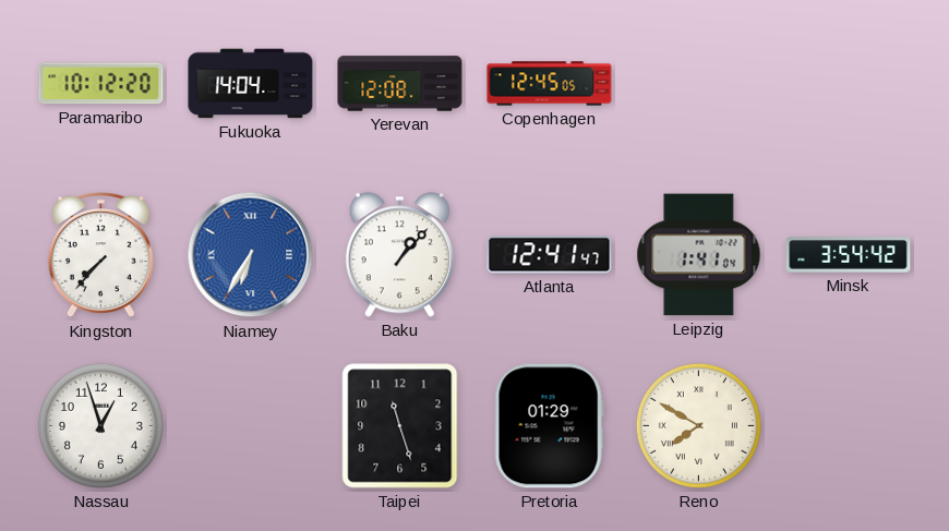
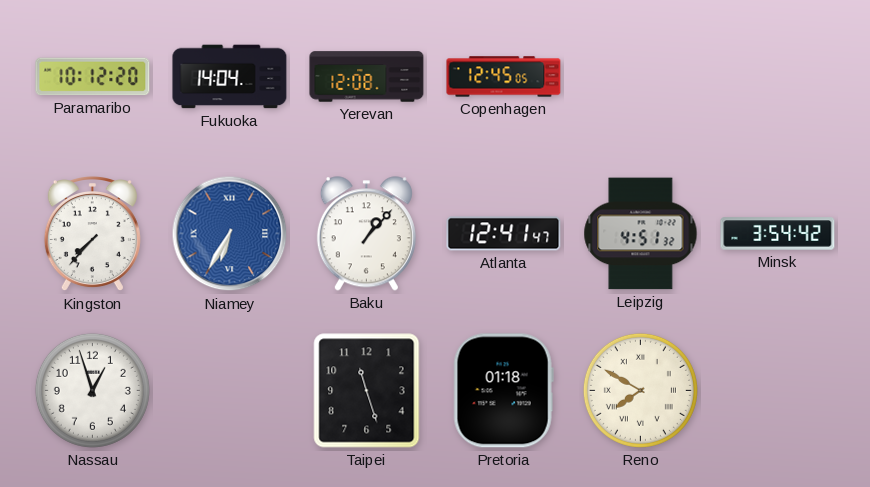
Leipzig: 1:41 -> 4:51
Pretoria: 01:29 -> 01:18
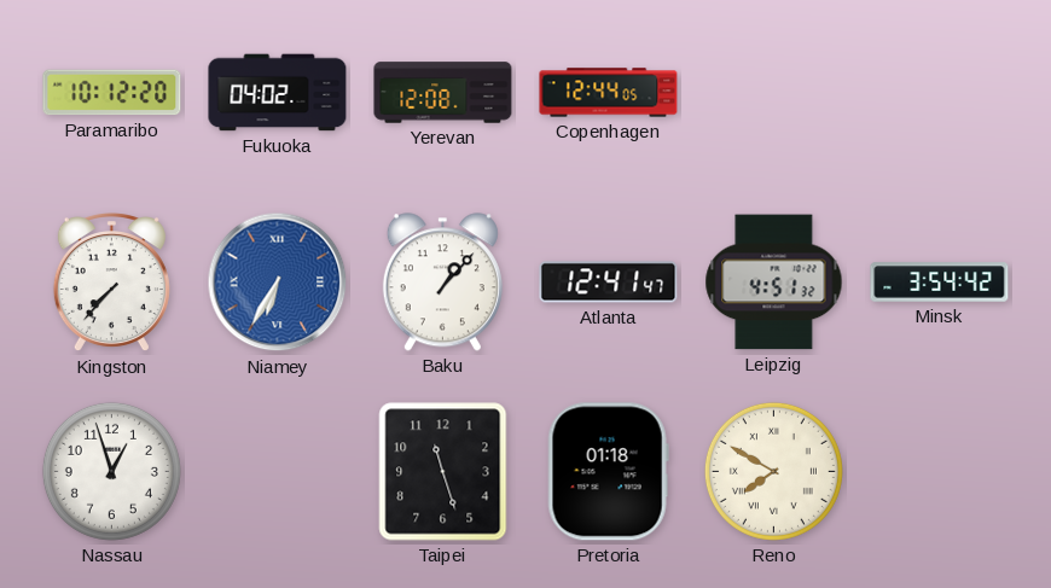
Fukuoka: 14:04 -> 04:02
Copenhagen: 12:45 -> 12:44
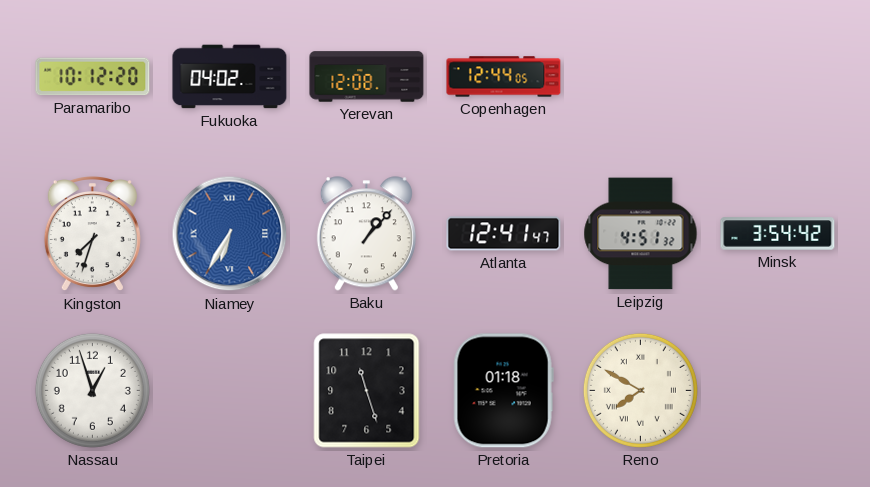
Kingston: 7:37 -> 7:33
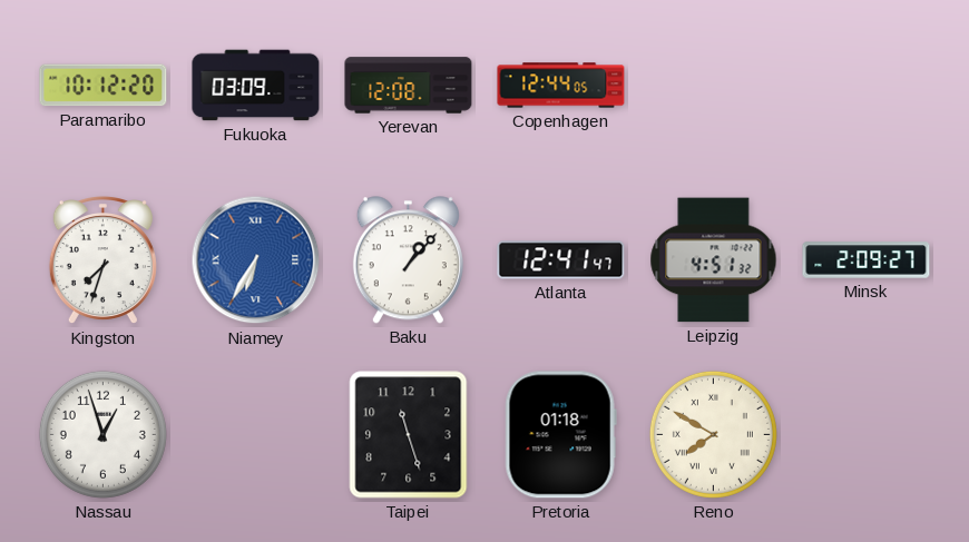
Fukuoka: 04:02 -> 03:09
Minsk: 3:54 -> 2:09
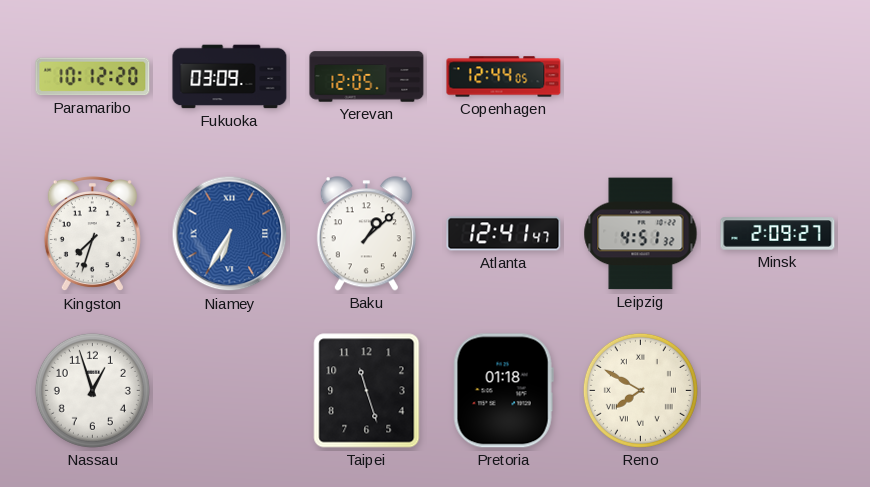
Yerevan: 12:08 -> 12:05
Baku: 1:07 -> 1:08
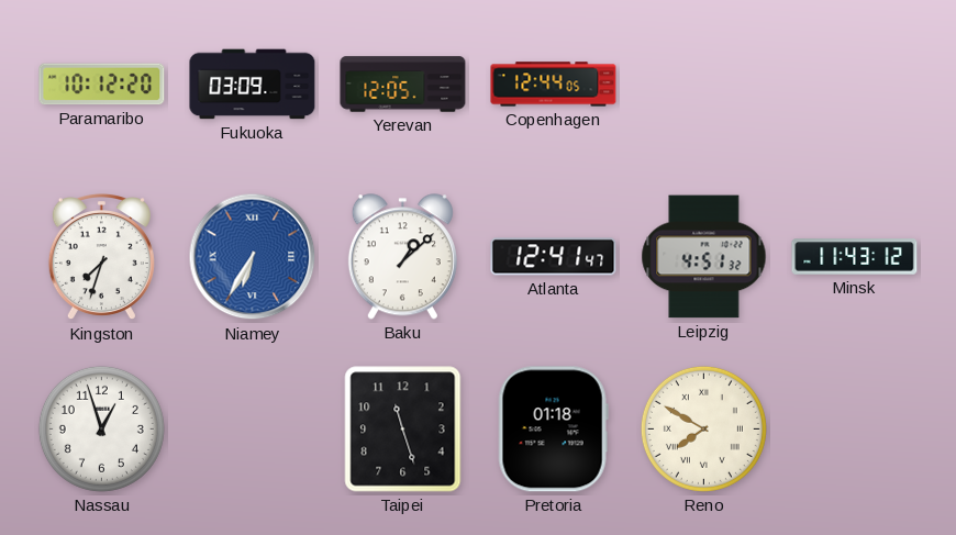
Minsk: 2:09 -> 11:43
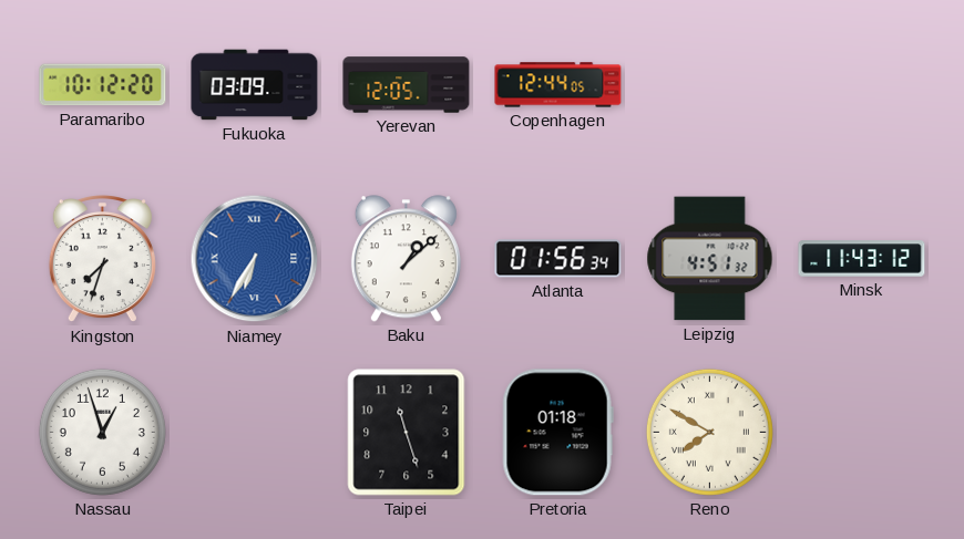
Atlanta: 12:41 -> 01:56
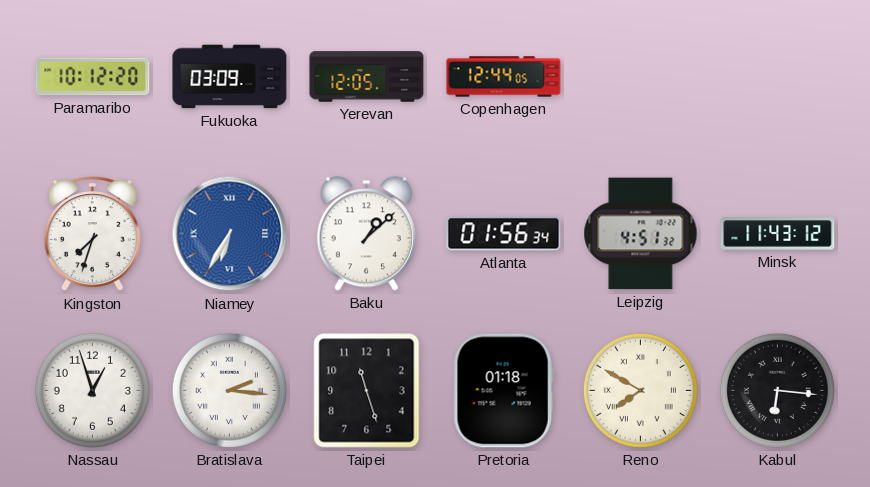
Bratislava: none -> 2:16
Kabul: none -> 6:16
